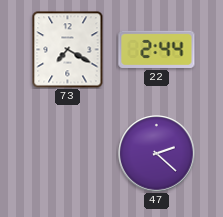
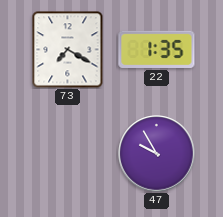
22: 2:44 -> 1:35
47: 2:22 -> 9:55
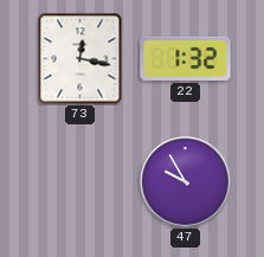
73: 7:20 -> 12:17
22: 1:35 -> 1:32
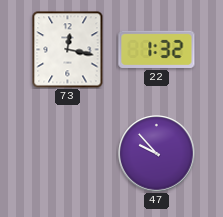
47: 9:55 -> 9:53
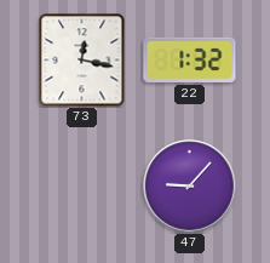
47: 9:53 -> 9:07
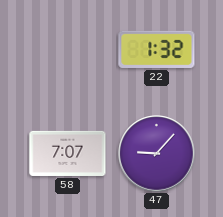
73: 12:17 -> none
58: none -> 7:07
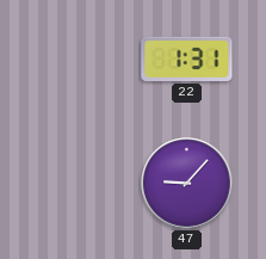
22: 1:32 -> 1:31
58: 7:07 -> none
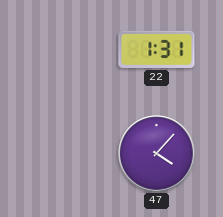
47: 9:07 -> 4:07
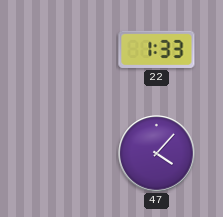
22: 1:31 -> 1:33
